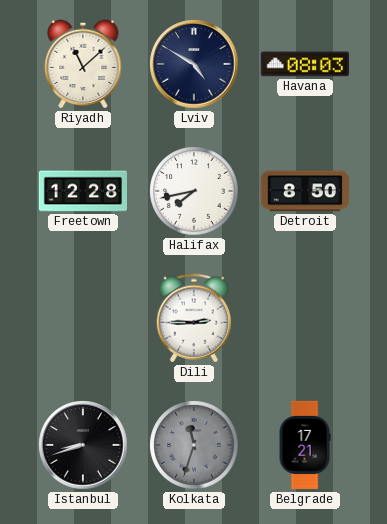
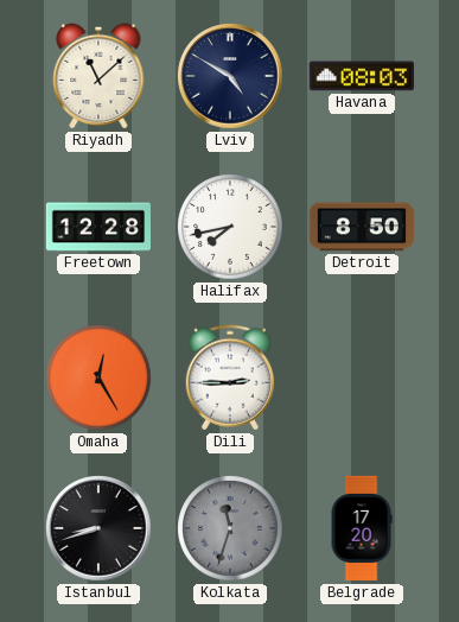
Omaha: none -> 12:25
Belgrade: 17:21 -> 17:20
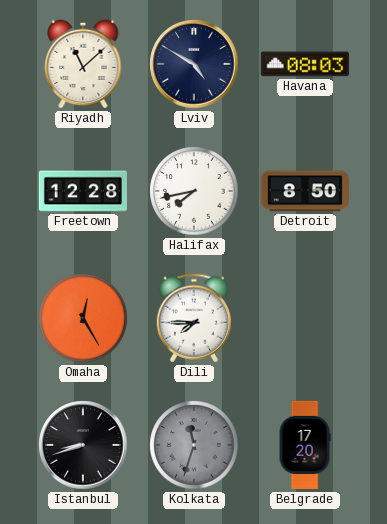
Dili: 2:45 -> 7:45
